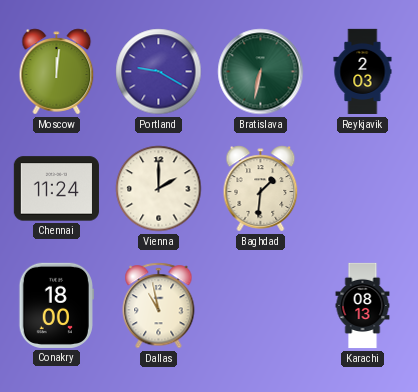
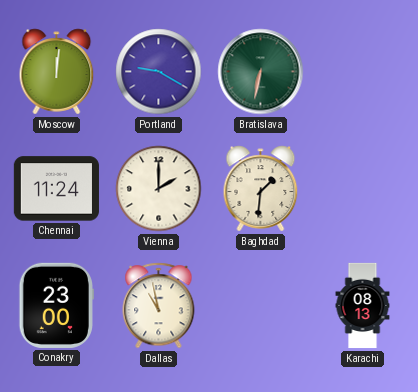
Reykjavik: 2:03 -> none
Conakry: 18:00 -> 23:00
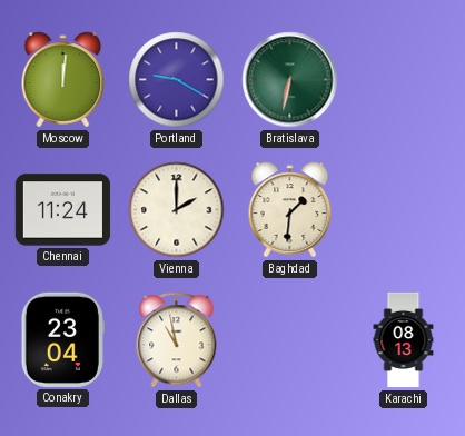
Conakry: 23:00 -> 23:04
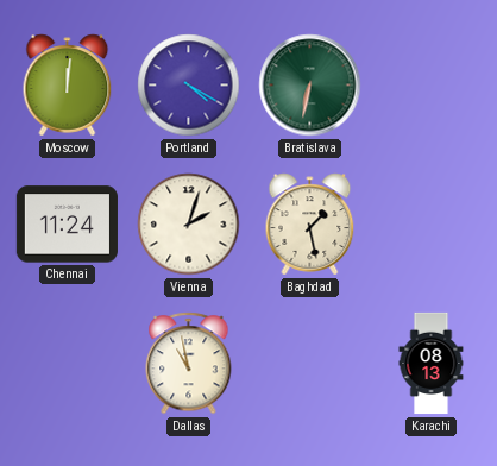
Portland: 9:20 -> 4:20
Vienna: 2:00 -> 2:03
Baghdad: 1:31 -> 1:28
Conakry: 23:04 -> none
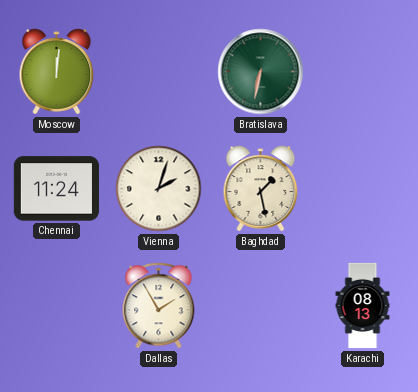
Portland: 4:20 -> none
Dallas: 10:58 -> 1:55
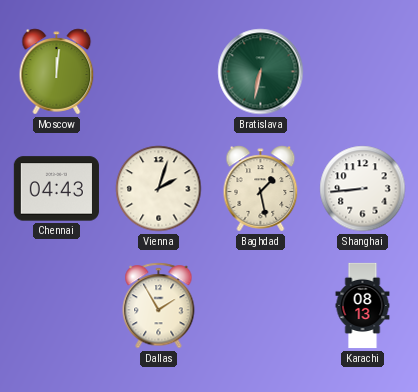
Chennai: 11:24 -> 04:43
Shanghai: none -> 8:44
